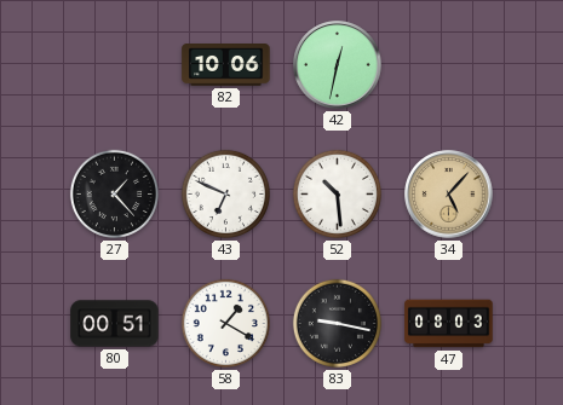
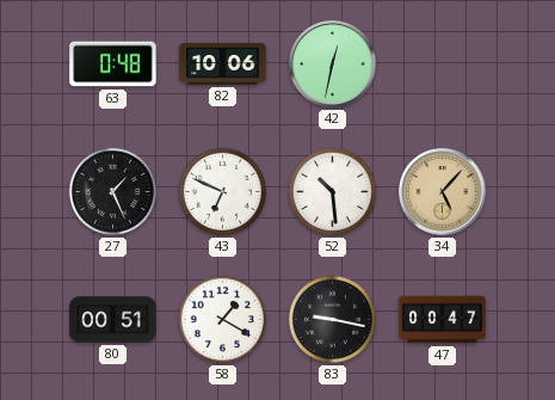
63: none -> 0:48
27: 1:23 -> 1:26
47: 08:03 -> 00:47
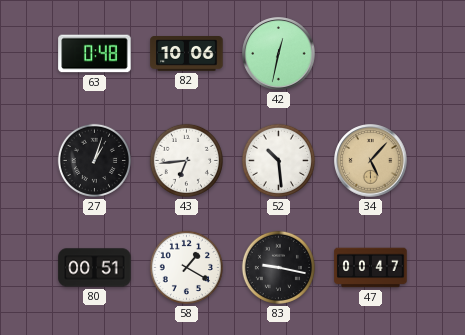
27: 1:26 -> 1:03
43: 6:49 -> 6:44
